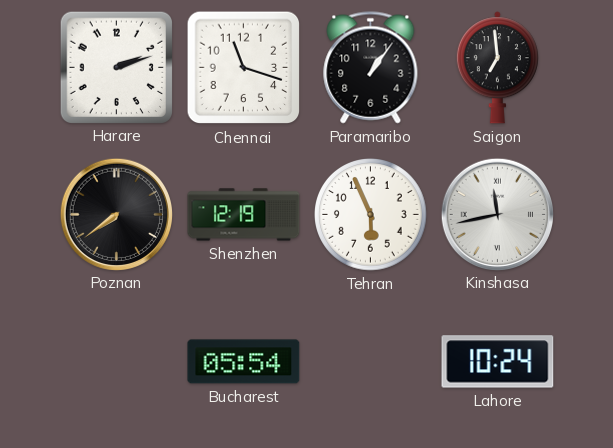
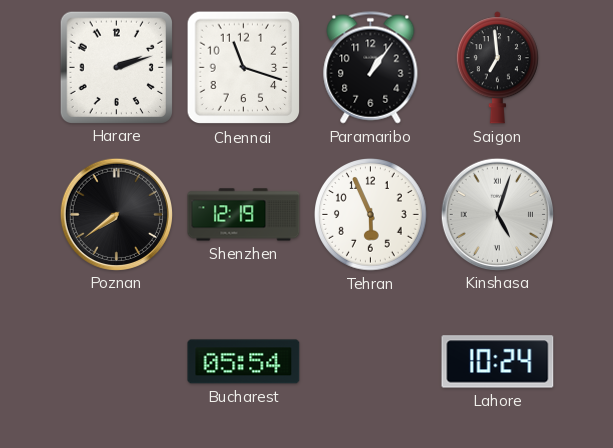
Kinshasa: 11:43 -> 5:03
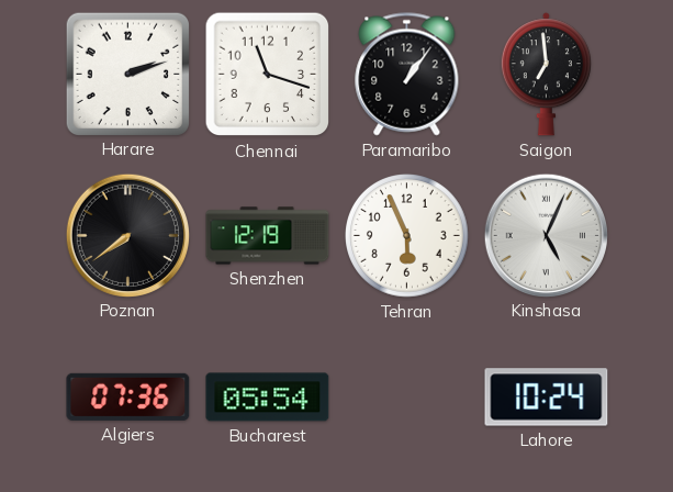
Kinshasa: 5:03 -> 5:04
Algiers: none -> 07:36
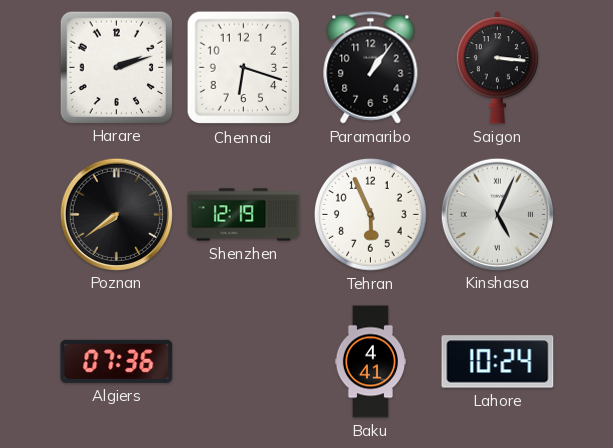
Chennai: 11:18 -> 6:18
Saigon: 6:59 -> 3:16
Bucharest: 05:54 -> none
Baku: none -> 4:41
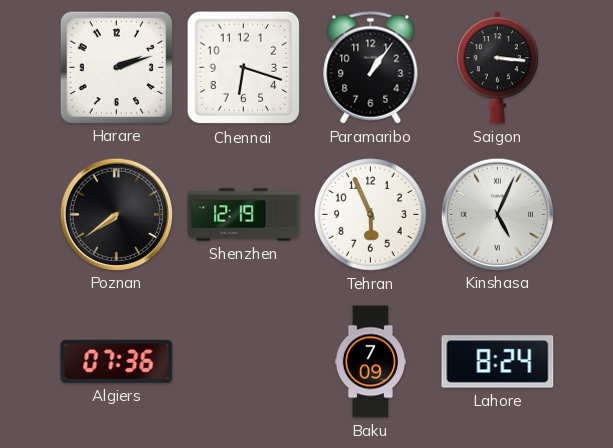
Baku: 4:41 -> 7:09
Lahore: 10:24 -> 8:24
